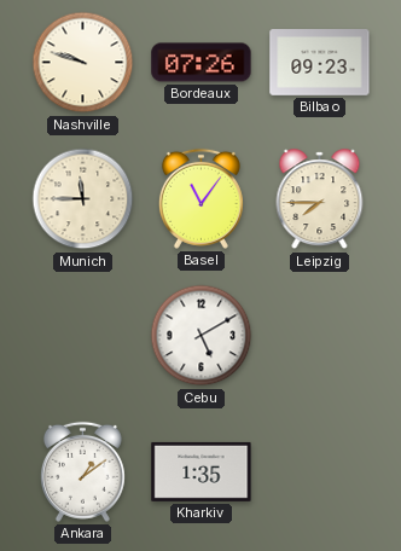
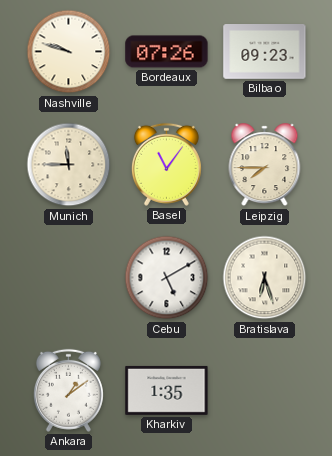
Bratislava: none -> 6:27
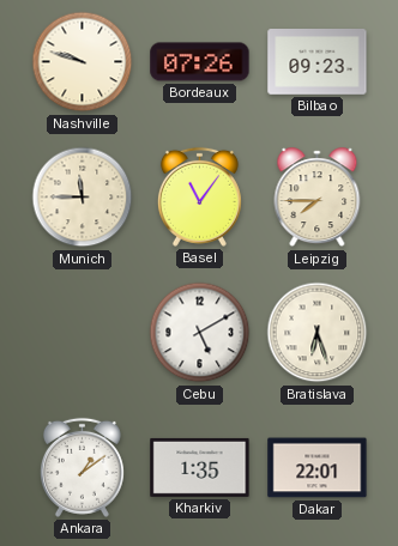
Dakar: none -> 22:01
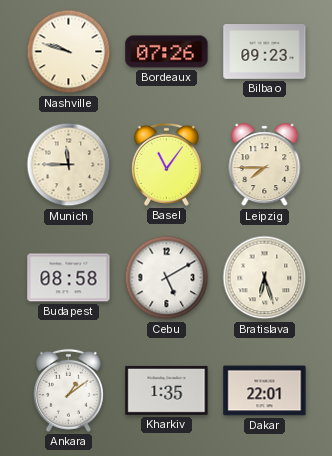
Budapest: none -> 08:58
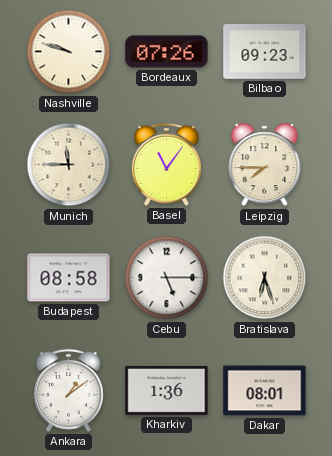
Cebu: 5:10 -> 5:15
Kharkiv: 1:35 -> 1:36
Dakar: 22:01 -> 08:01
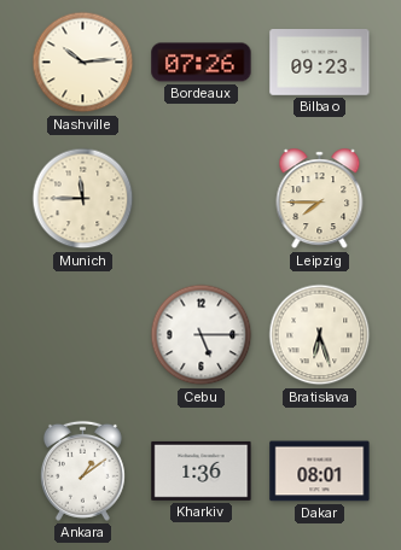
Nashville: 9:48 -> 10:14
Basel: 11:06 -> none
Budapest: 08:58 -> none
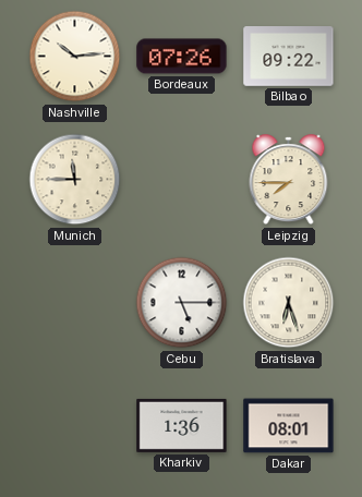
Bilbao: 09:23 -> 09:22
Ankara: 1:09 -> none
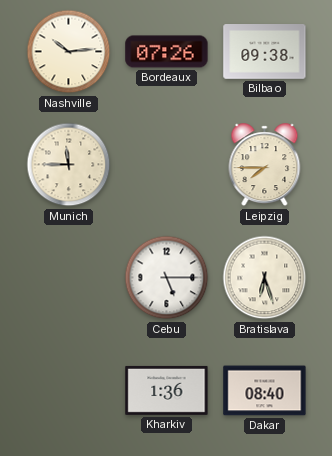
Bilbao: 09:22 -> 09:38
Dakar: 08:01 -> 08:40
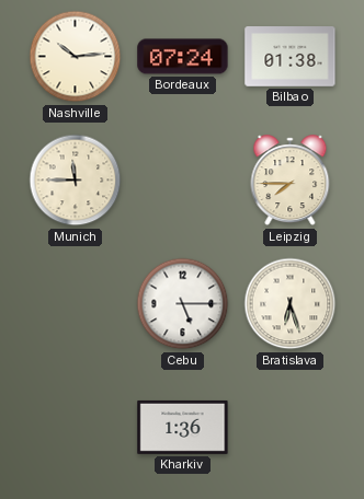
Bordeaux: 07:26 -> 07:24
Bilbao: 09:38 -> 01:38
Dakar: 08:40 -> none
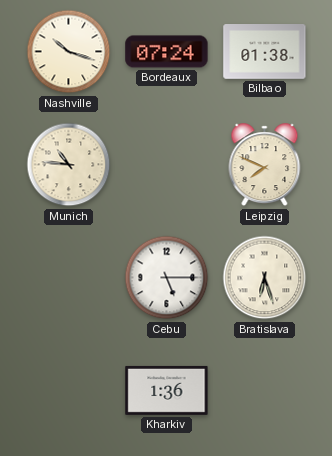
Nashville: 10:14 -> 10:18
Munich: 11:45 -> 10:46
Leipzig: 7:45 -> 7:49
